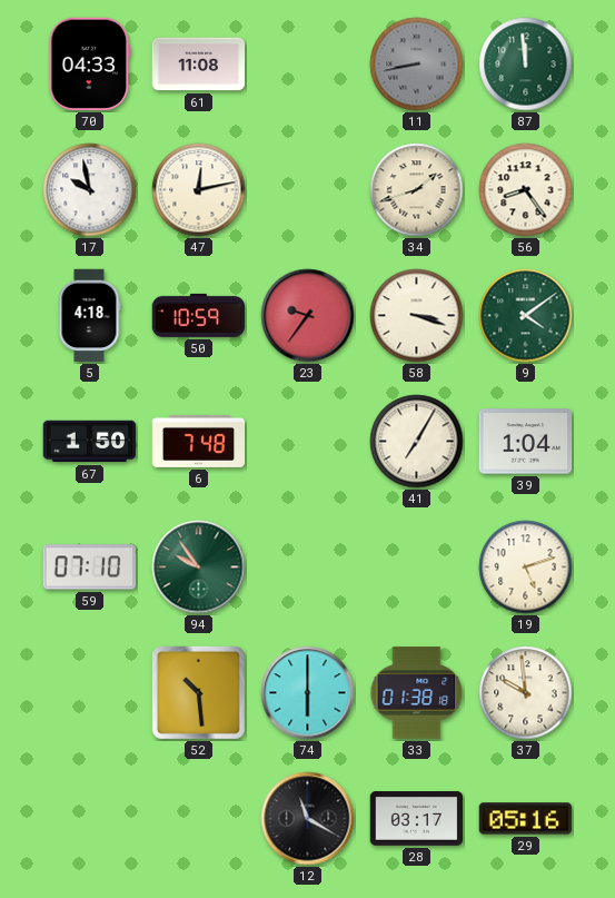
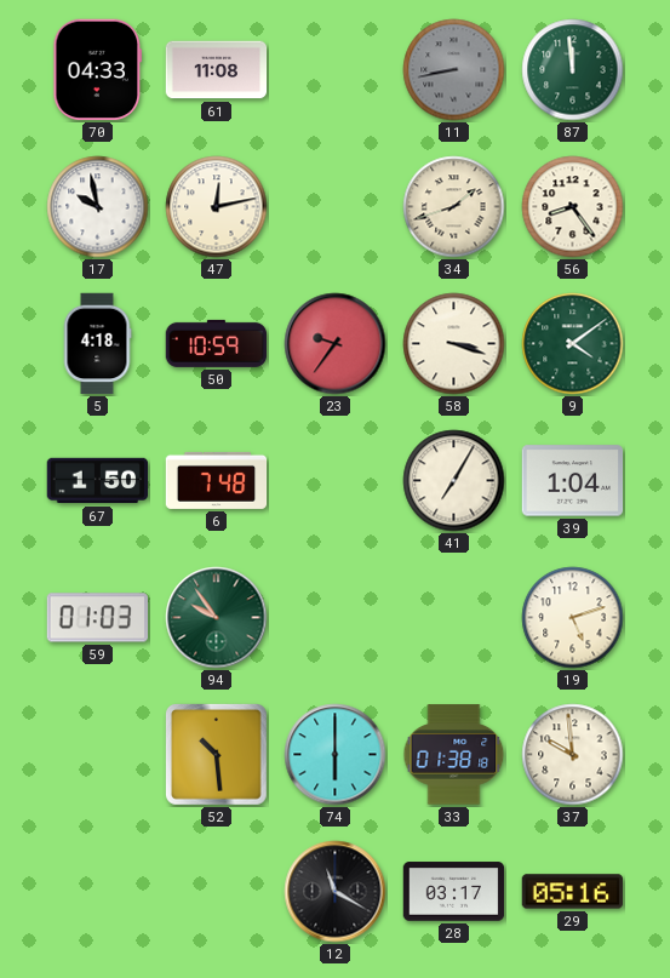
59: 07:10 -> 01:03
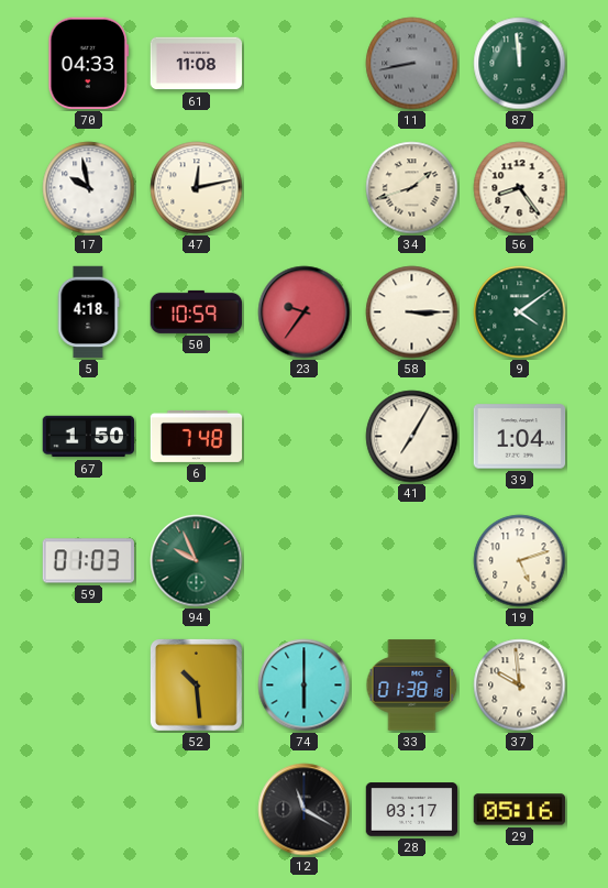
58: 3:18 -> 3:15
94: 9:54 -> 9:56
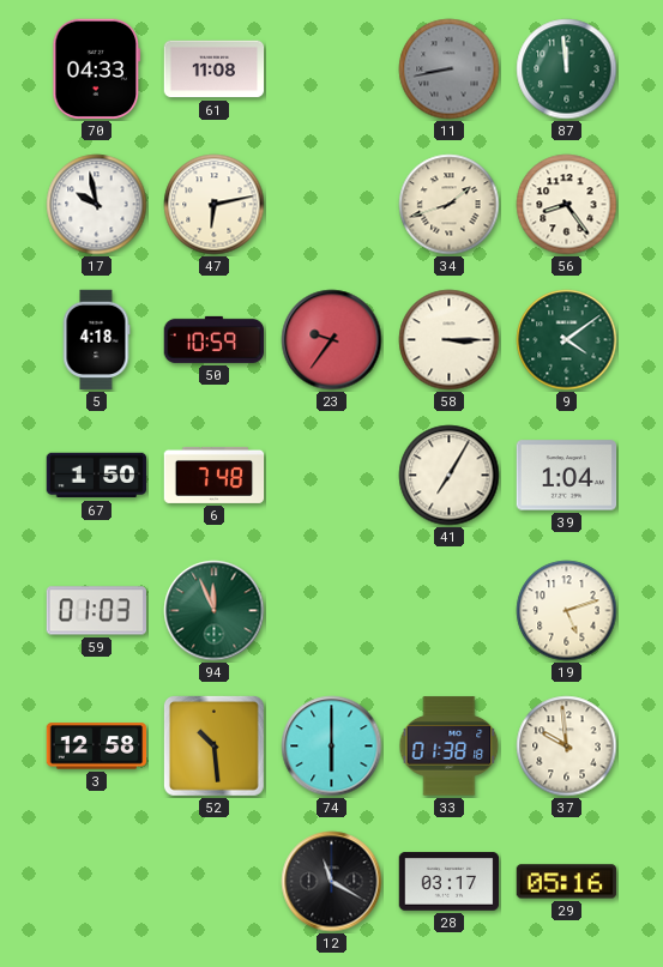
47: 12:13 -> 6:13
94: 9:56 -> 11:56
3: none -> 12:58
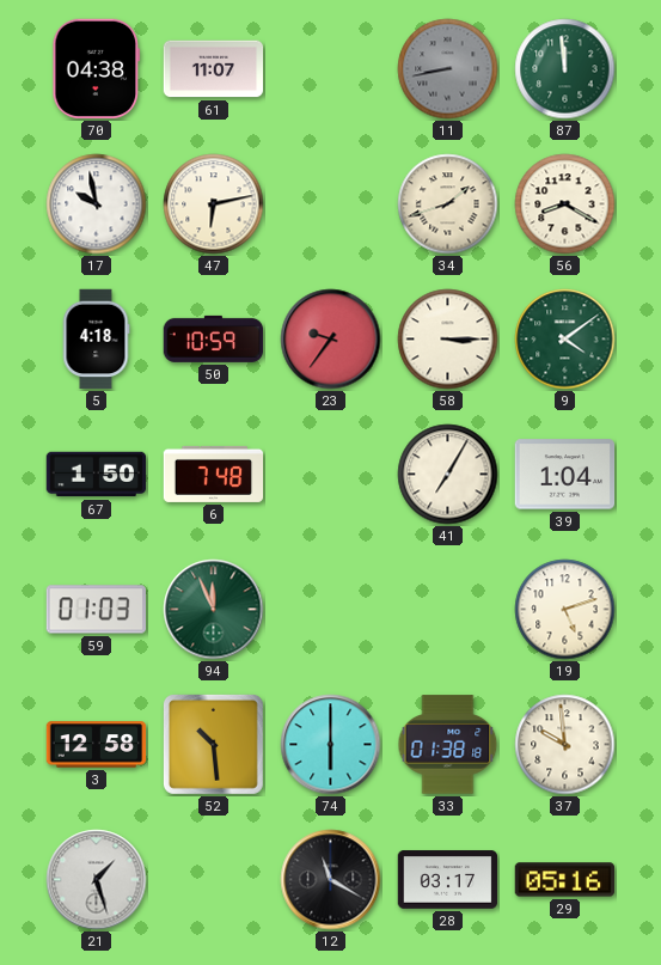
70: 04:33 -> 04:38
61: 11:08 -> 11:07
56: 8:24 -> 8:20
21: none -> 1:27
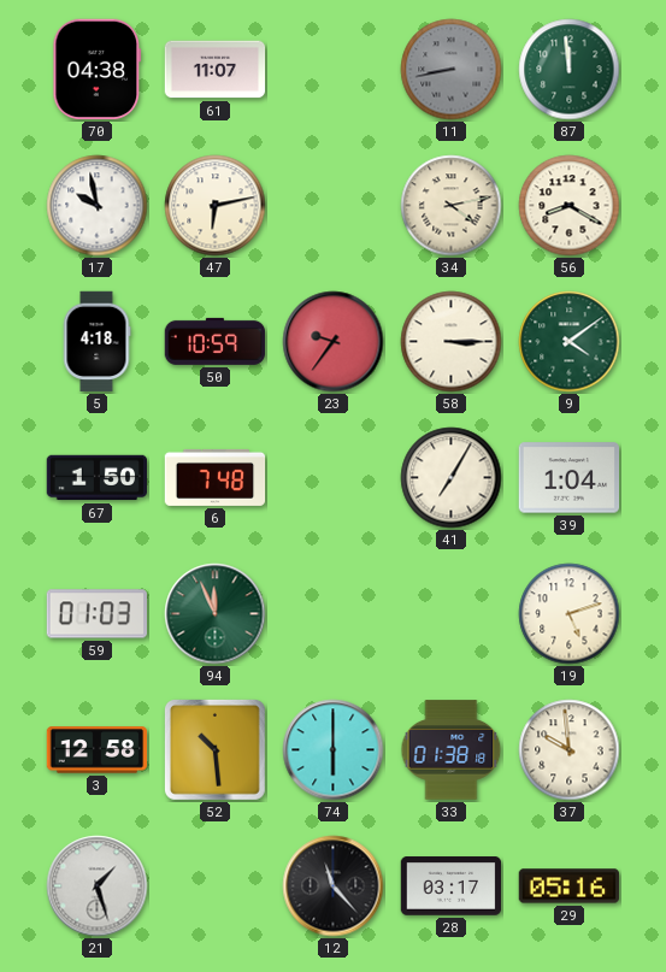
34: 1:42 -> 4:13
12: 11:20 -> 11:23
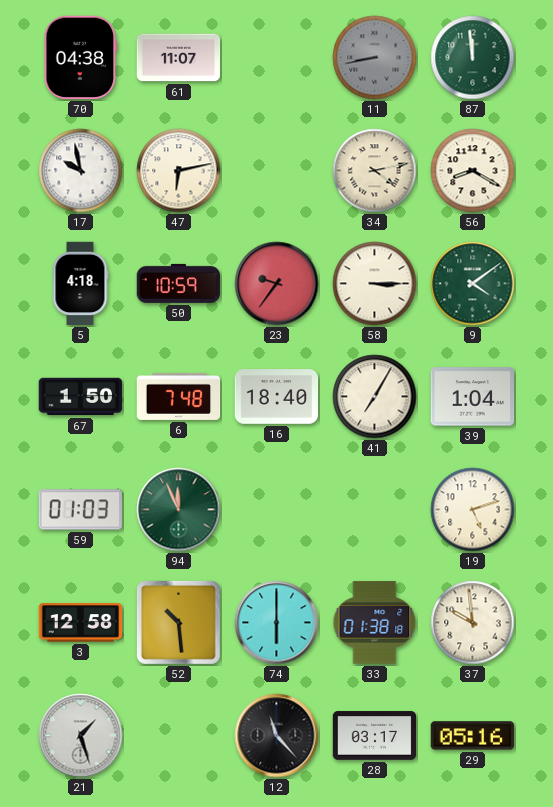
16: none -> 18:40
